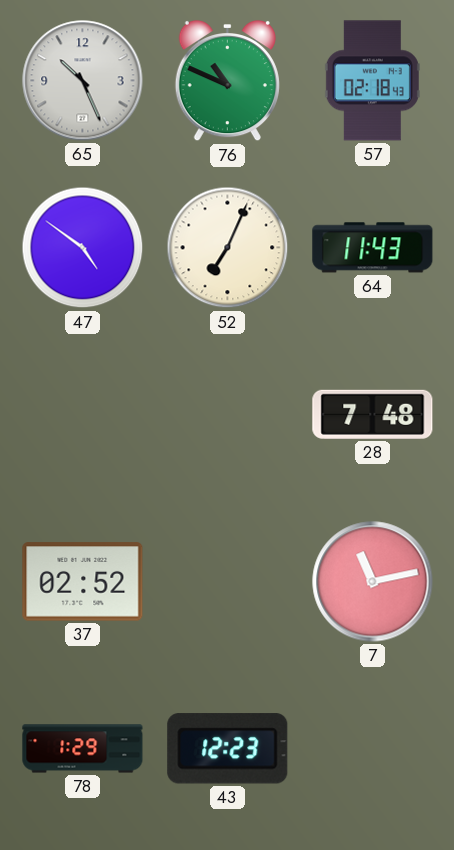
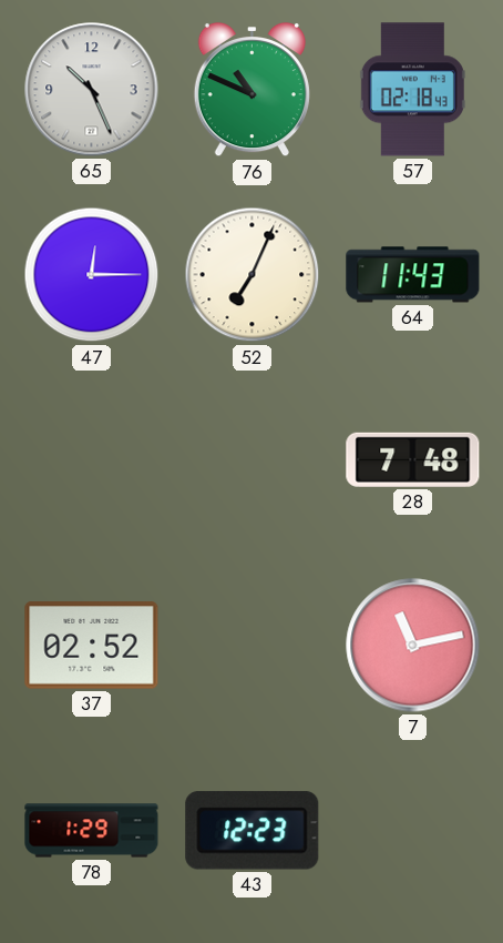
47: 4:51 -> 12:15
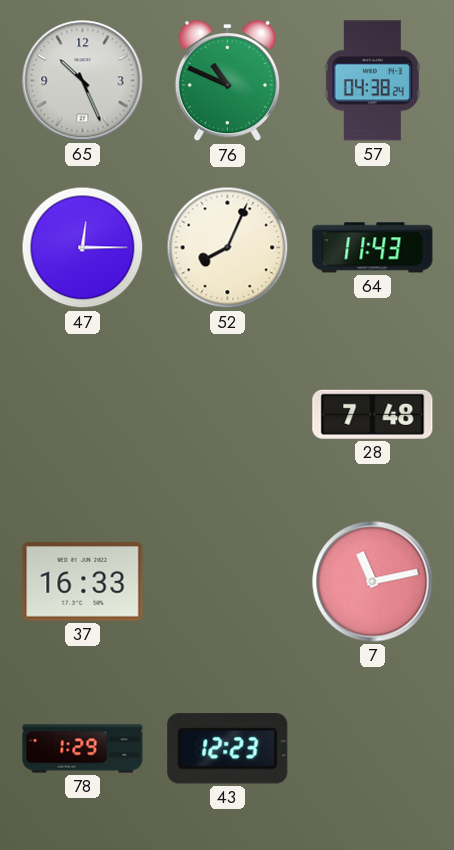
57: 02:18 -> 04:38
52: 7:04 -> 8:04
37: 02:52 -> 16:33
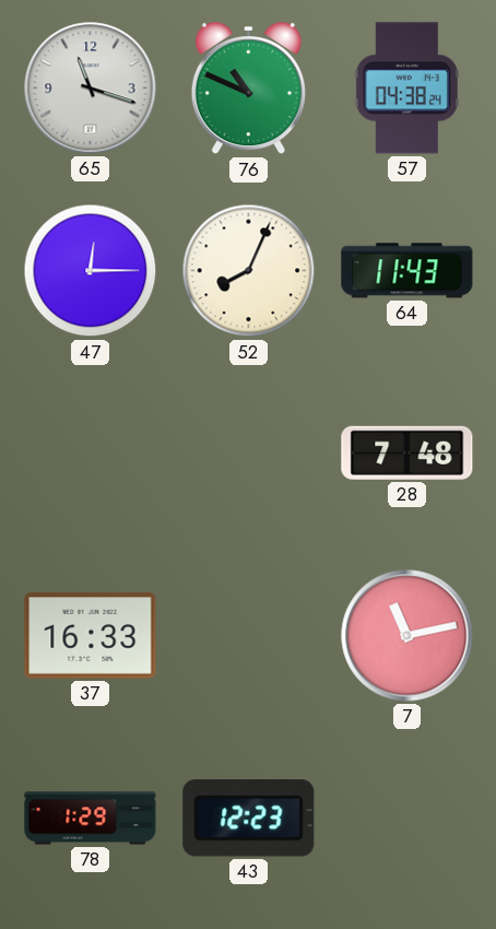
65: 10:26 -> 11:18
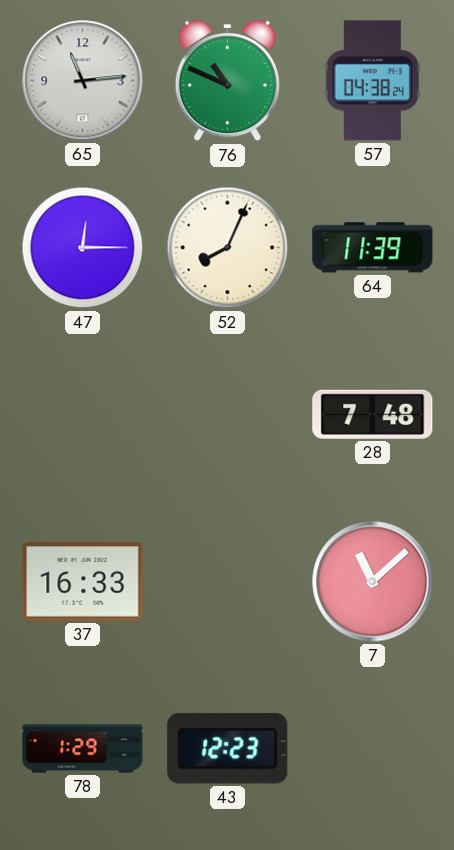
65: 11:18 -> 11:14
64: 11:43 -> 11:39
7: 11:13 -> 11:08
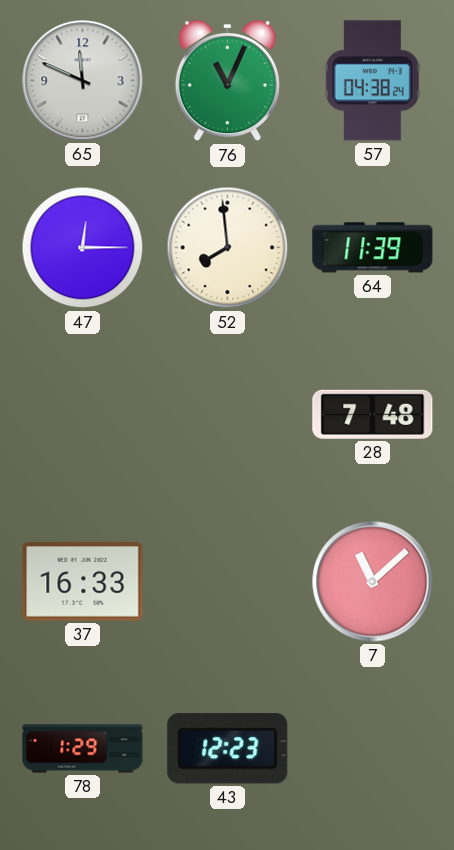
65: 11:14 -> 11:49
76: 10:49 -> 11:04
52: 8:04 -> 7:59
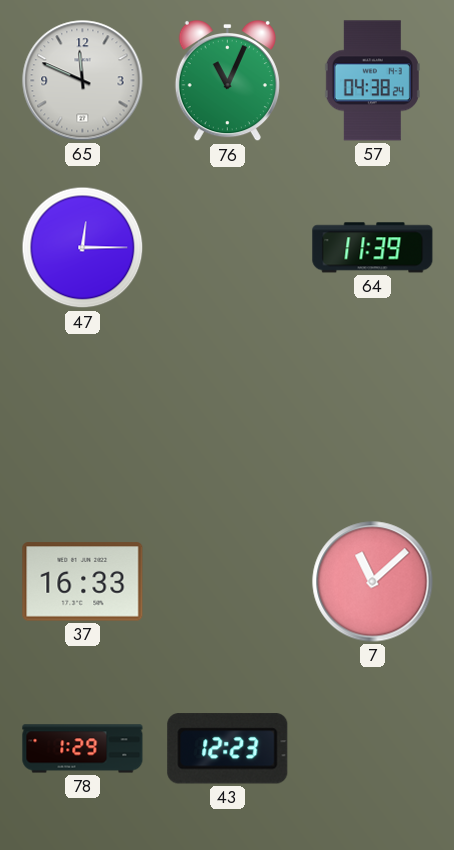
52: 7:59 -> none
28: 7:48 -> none
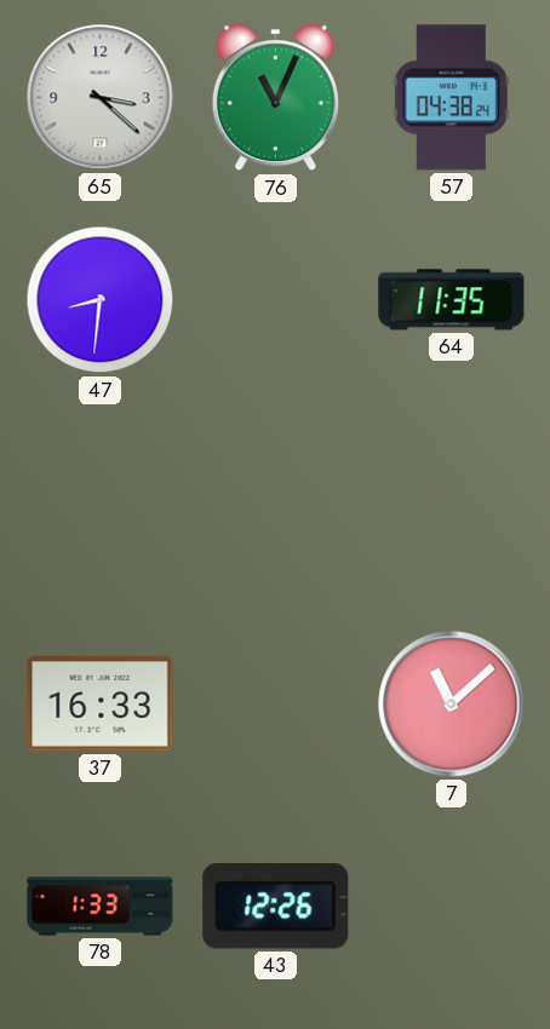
65: 11:49 -> 3:22
47: 12:15 -> 8:31
64: 11:39 -> 11:35
78: 1:29 -> 1:33
43: 12:23 -> 12:26
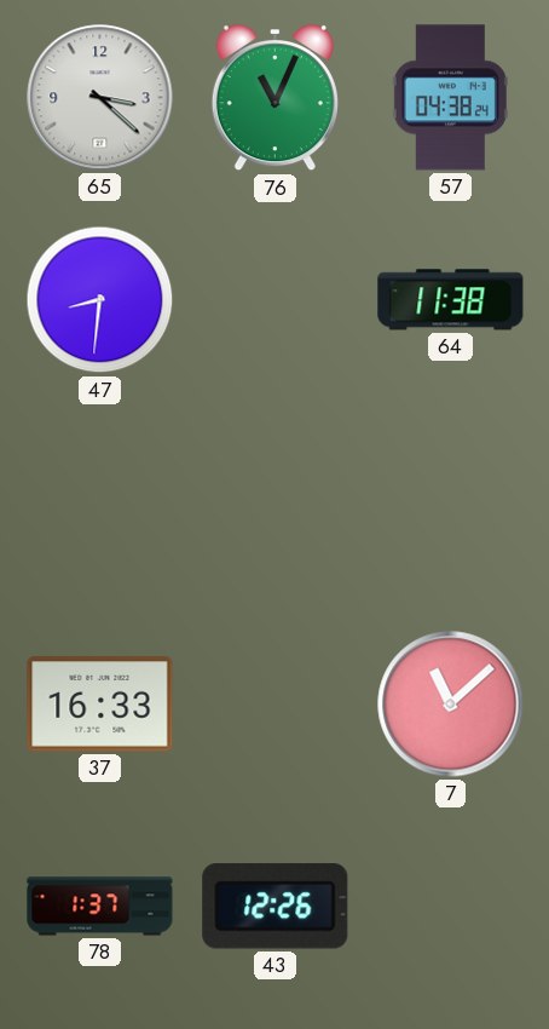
64: 11:35 -> 11:38
78: 1:33 -> 1:37
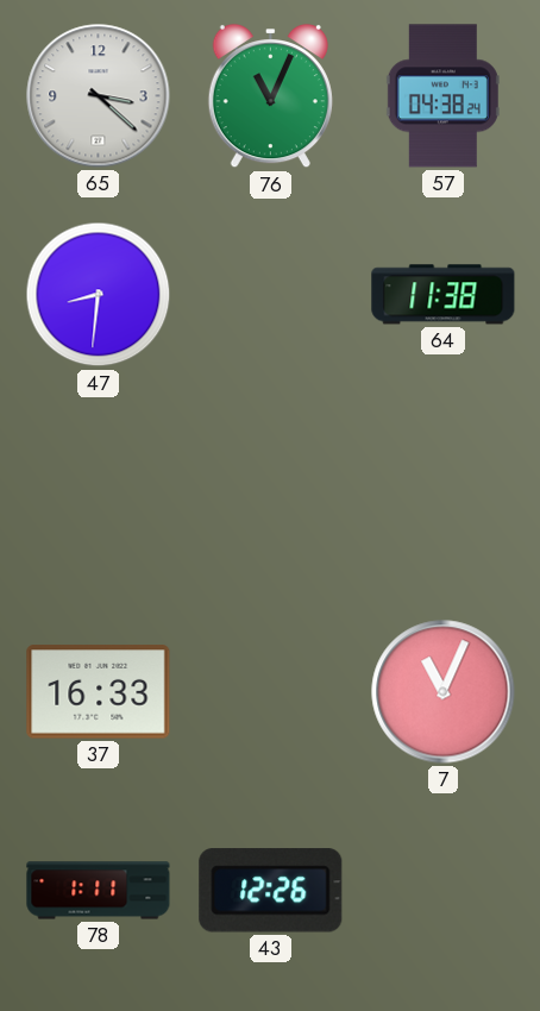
7: 11:08 -> 11:04
78: 1:37 -> 1:11
